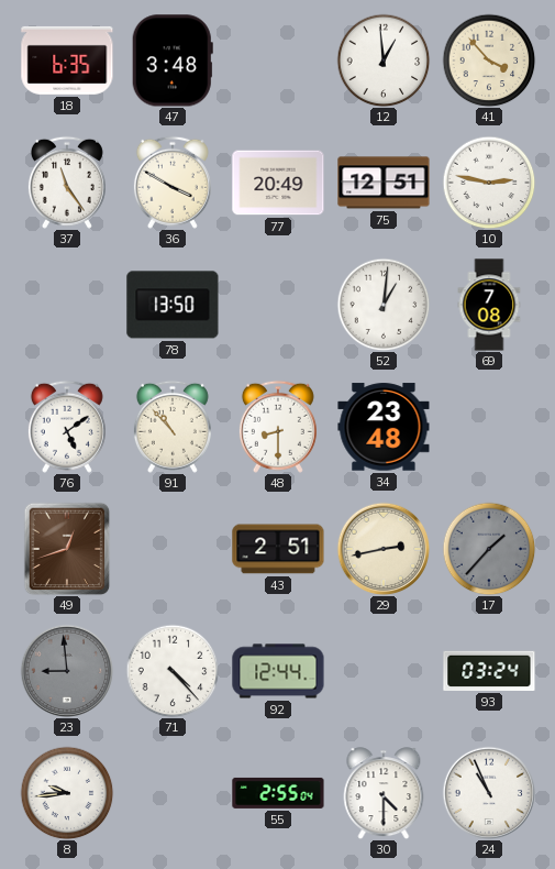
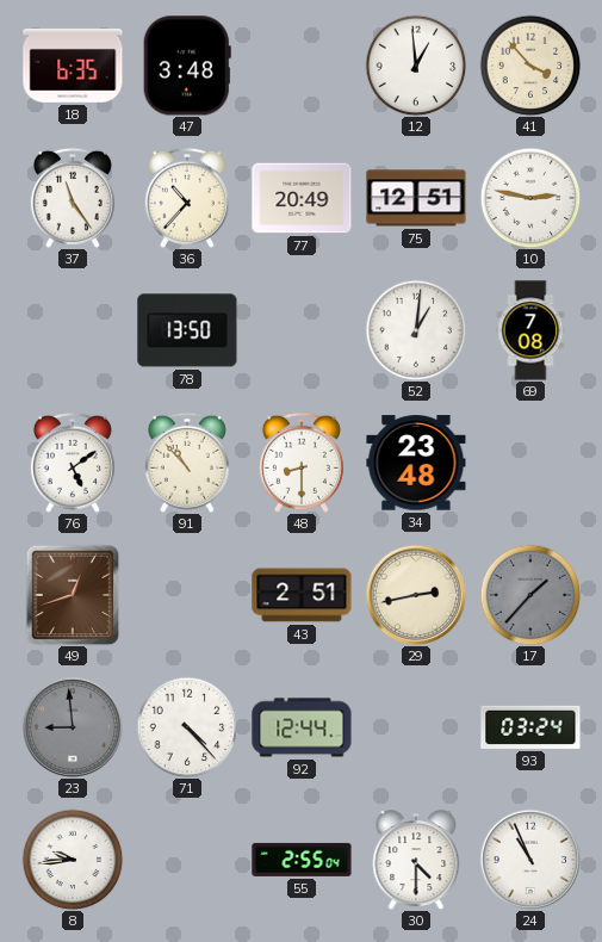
36: 3:50 -> 10:37
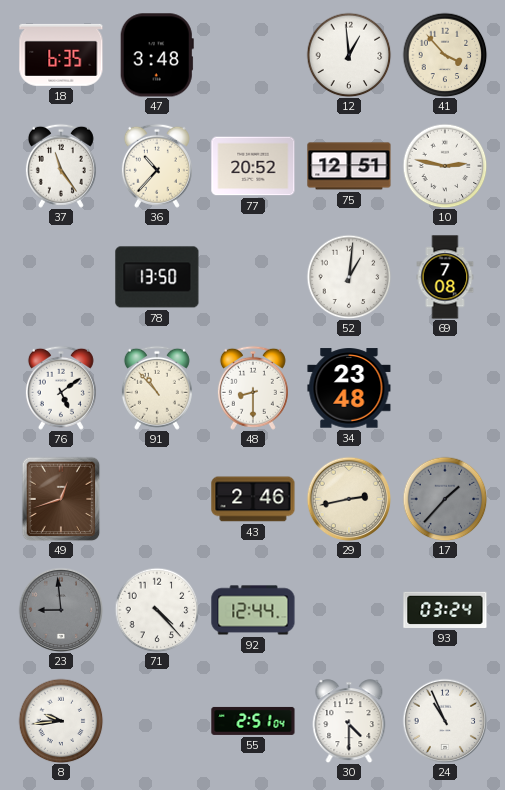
77: 20:49 -> 20:52
43: 2:51 -> 2:46
55: 2:55 -> 2:51
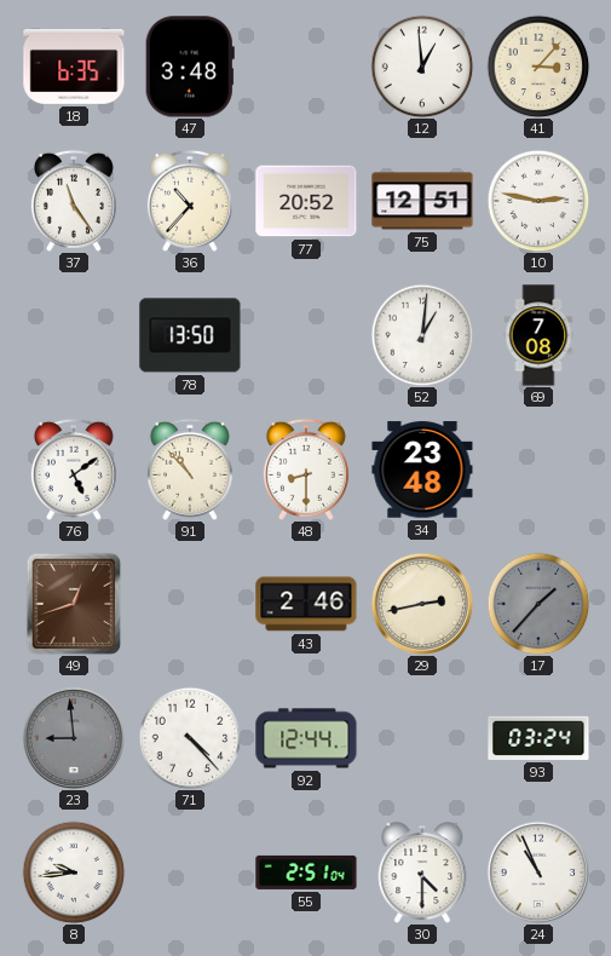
41: 3:53 -> 3:07
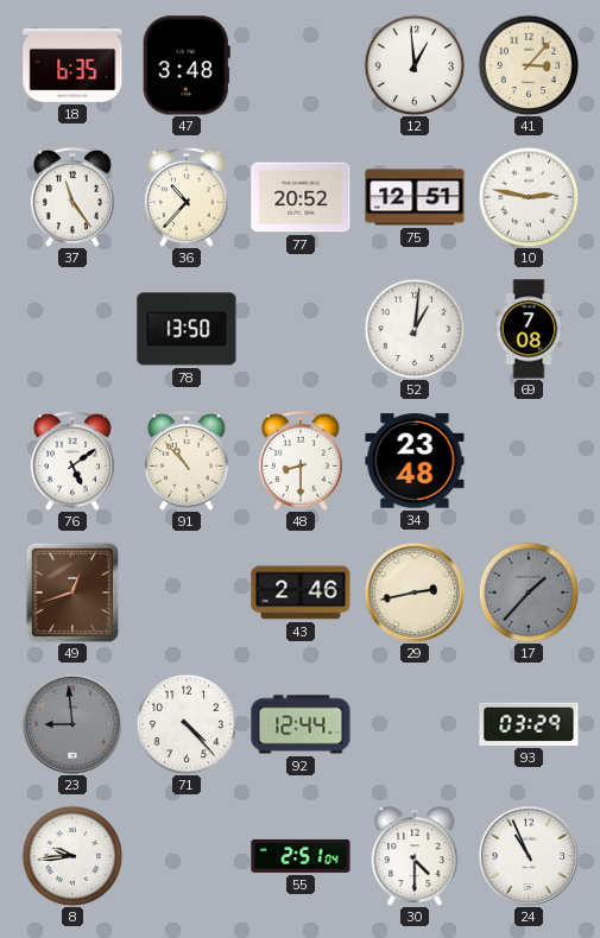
93: 03:24 -> 03:29
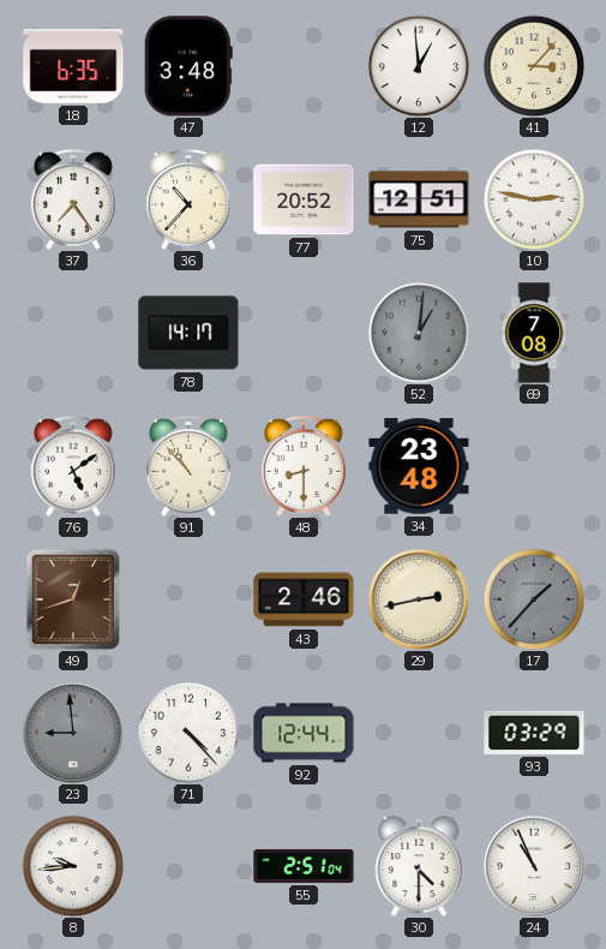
37: 11:24 -> 7:24
78: 13:50 -> 14:17
52 dial: white -> grey
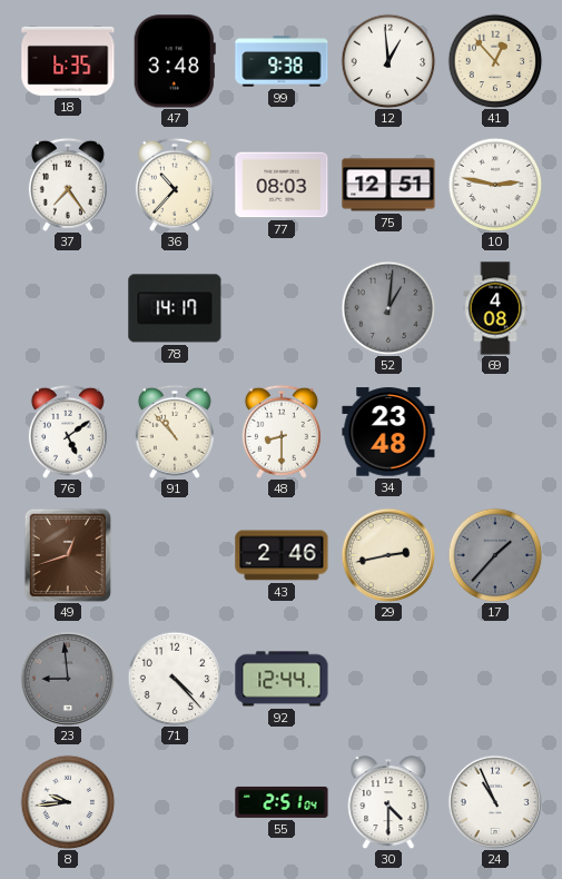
99: none -> 9:38
41: 3:07 -> 12:53
77: 20:52 -> 08:03
69: 7:08 -> 4:08
93: 03:29 -> none
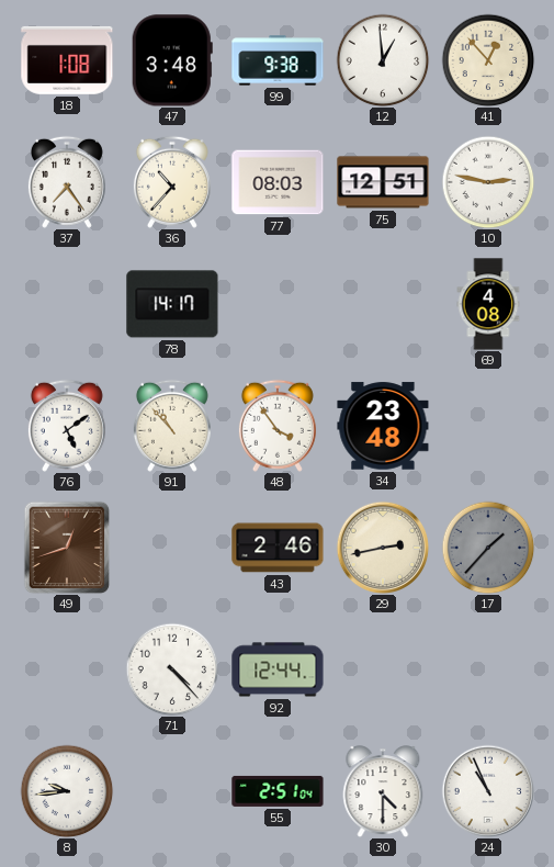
18: 6:35 -> 1:08
52: 1:01 -> none
48: 8:30 -> 3:54
23: 8:59 -> none
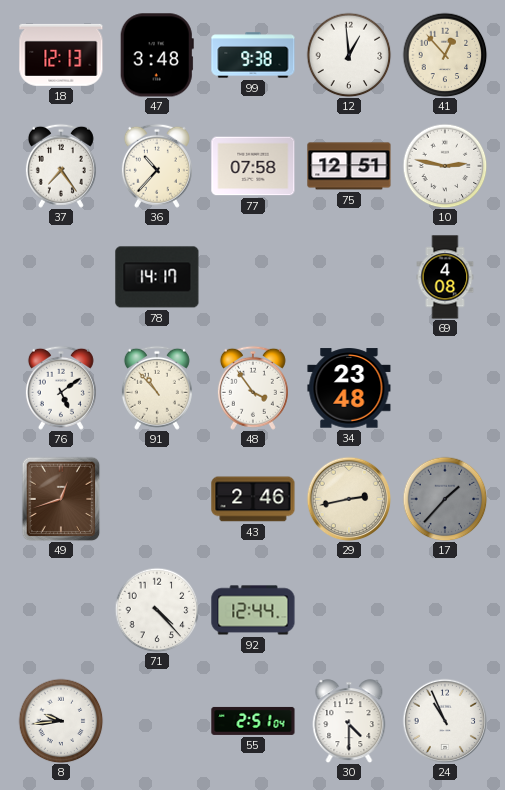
18: 1:08 -> 12:13
77: 08:03 -> 07:58
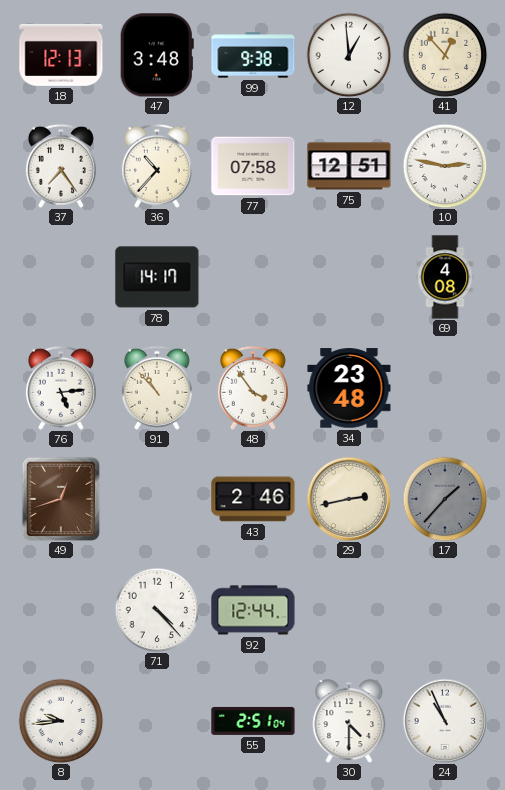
76: 5:09 -> 5:14
